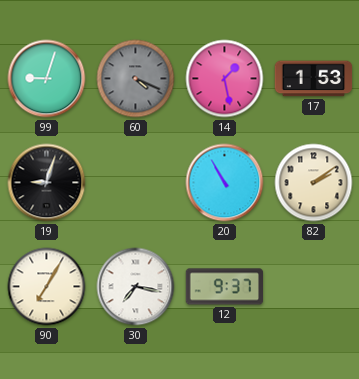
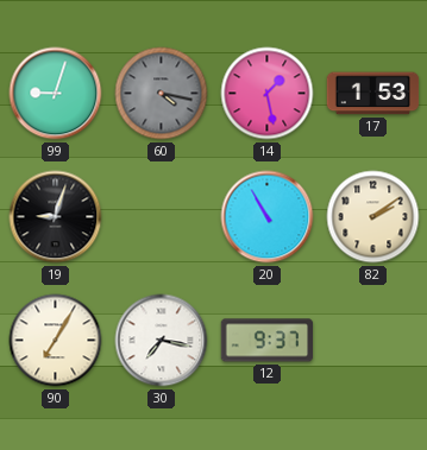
60: 4:19 -> 4:17
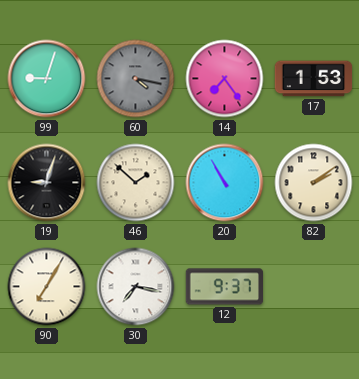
14: 1:28 -> 7:24
46: none -> 1:52
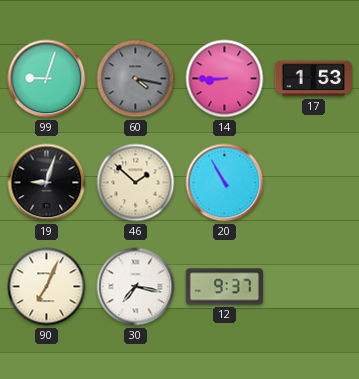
14: 7:24 -> 8:45
82: 2:09 -> none
90: 7:05 -> 7:04
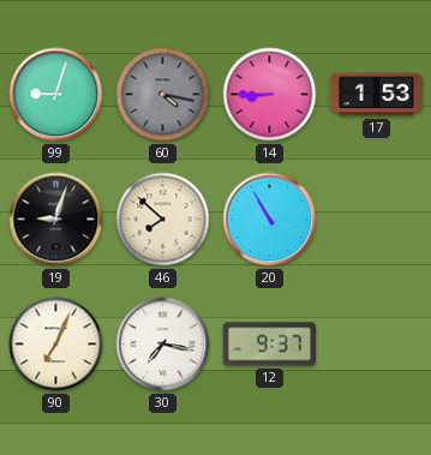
46: 1:52 -> 7:52
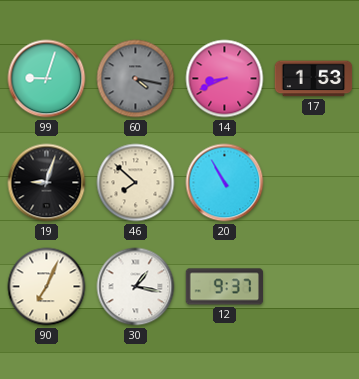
14: 8:45 -> 8:41
30: 7:17 -> 1:17
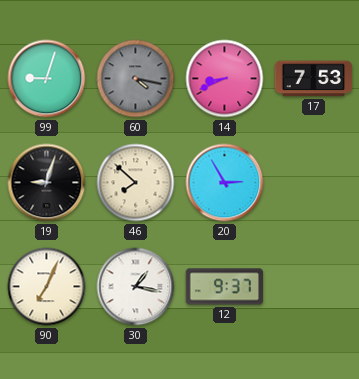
17: 1:53 -> 7:53
20: 10:55 -> 2:55
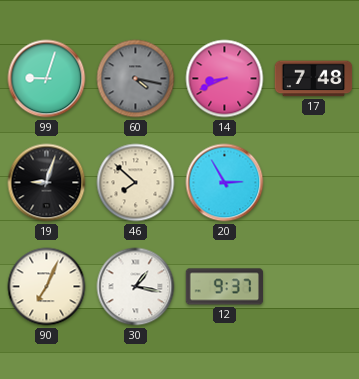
17: 7:53 -> 7:48
